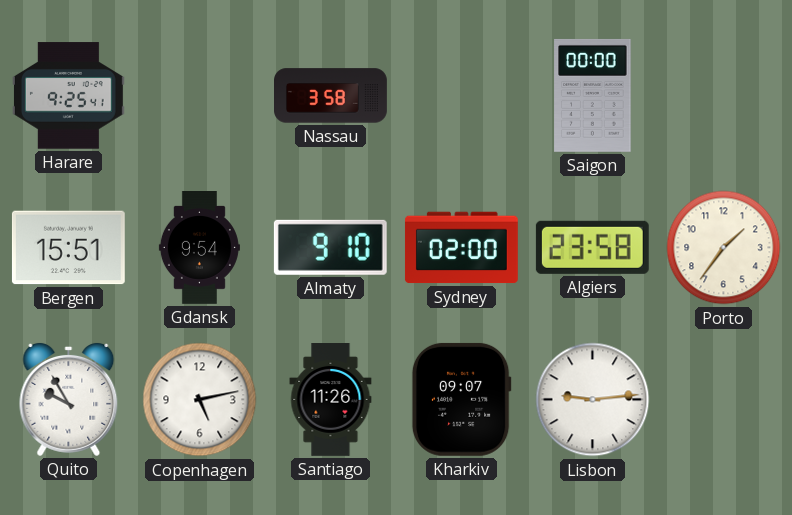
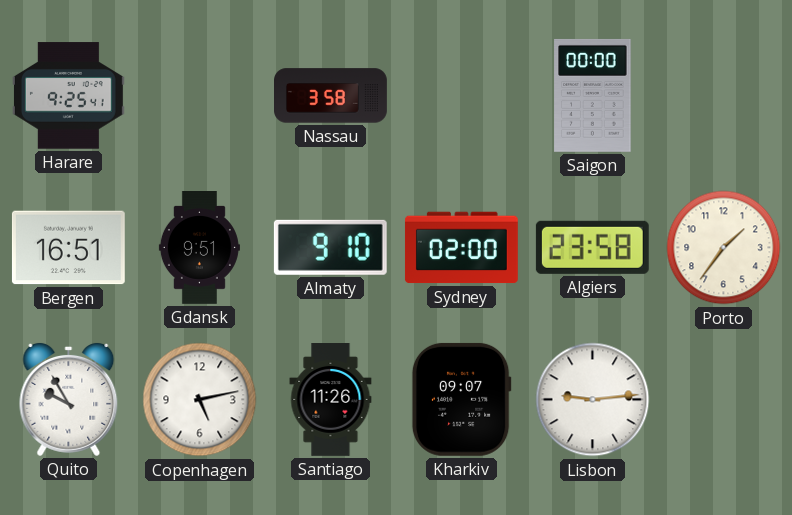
Bergen: 15:51 -> 16:51
Gdansk: 9:54 -> 9:51
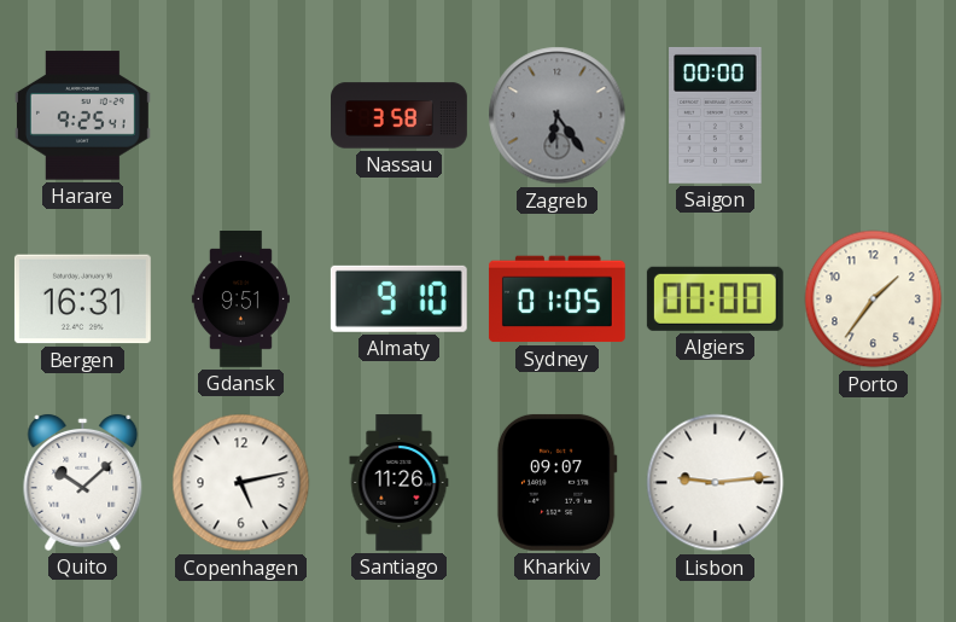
Zagreb: none -> 6:24
Bergen: 16:51 -> 16:31
Sydney: 02:00 -> 01:05
Algiers: 23:58 -> 00:00
Quito: 9:55 -> 10:08
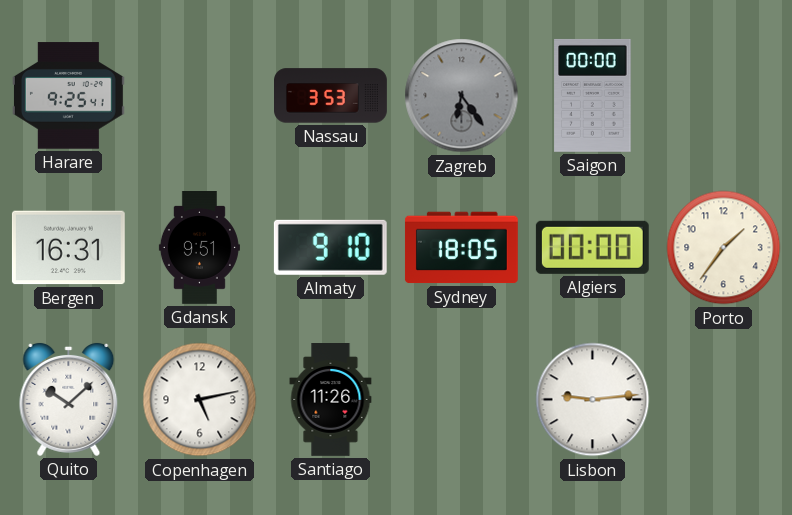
Nassau: 3:58 -> 3:53
Sydney: 01:05 -> 18:05
Kharkiv: 09:07 -> none
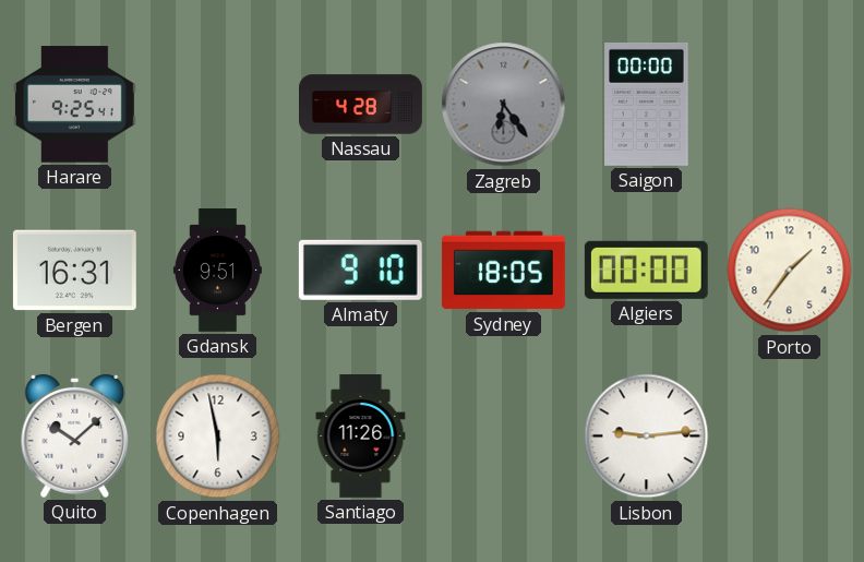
Nassau: 3:53 -> 4:28
Copenhagen: 5:13 -> 5:58
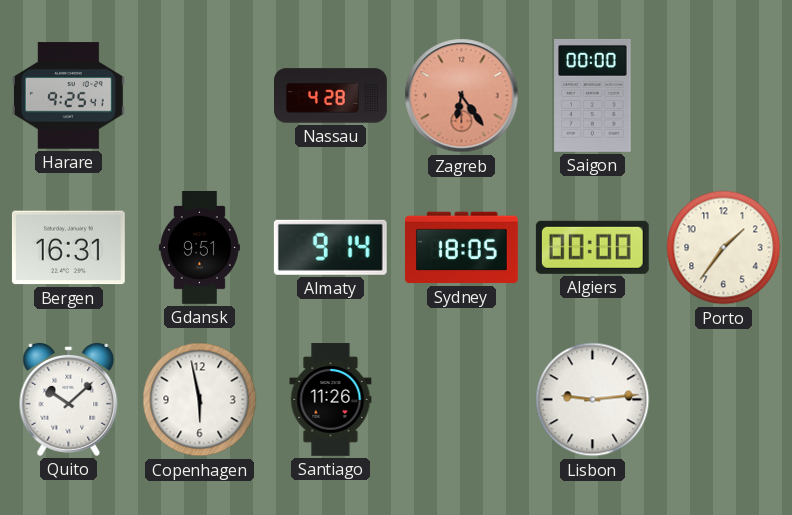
Zagreb dial: grey -> salmon
Almaty: 9:10 -> 9:14
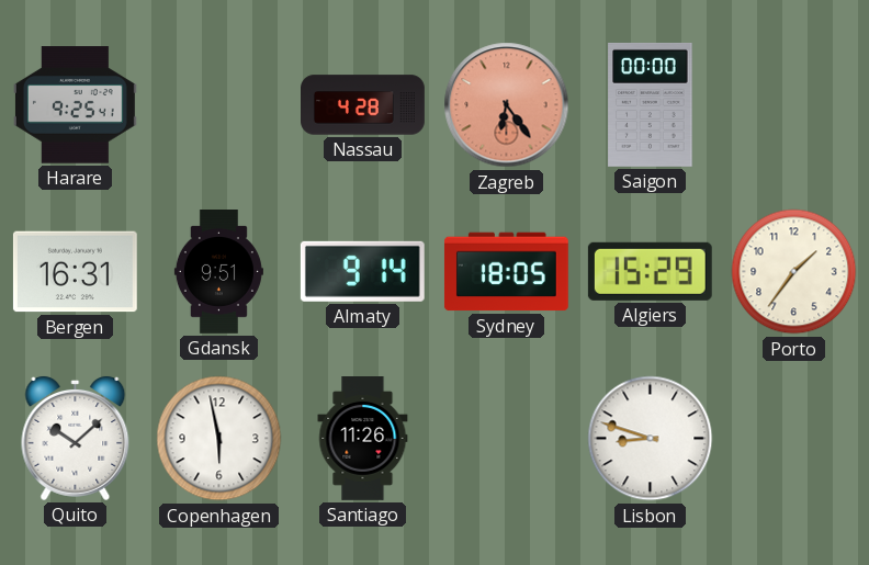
Algiers: 00:00 -> 15:29
Lisbon: 9:14 -> 8:48
